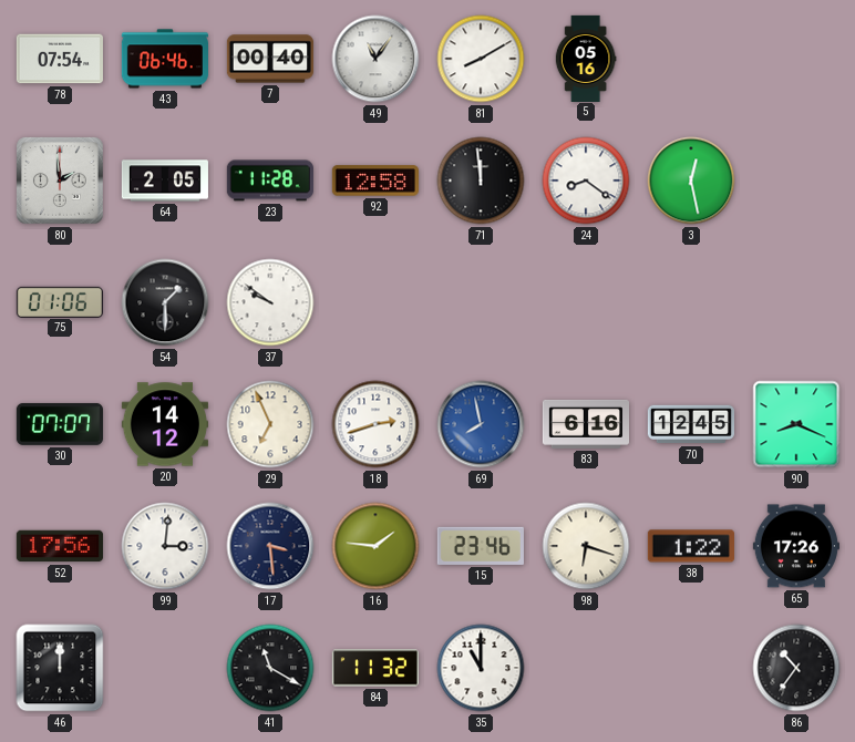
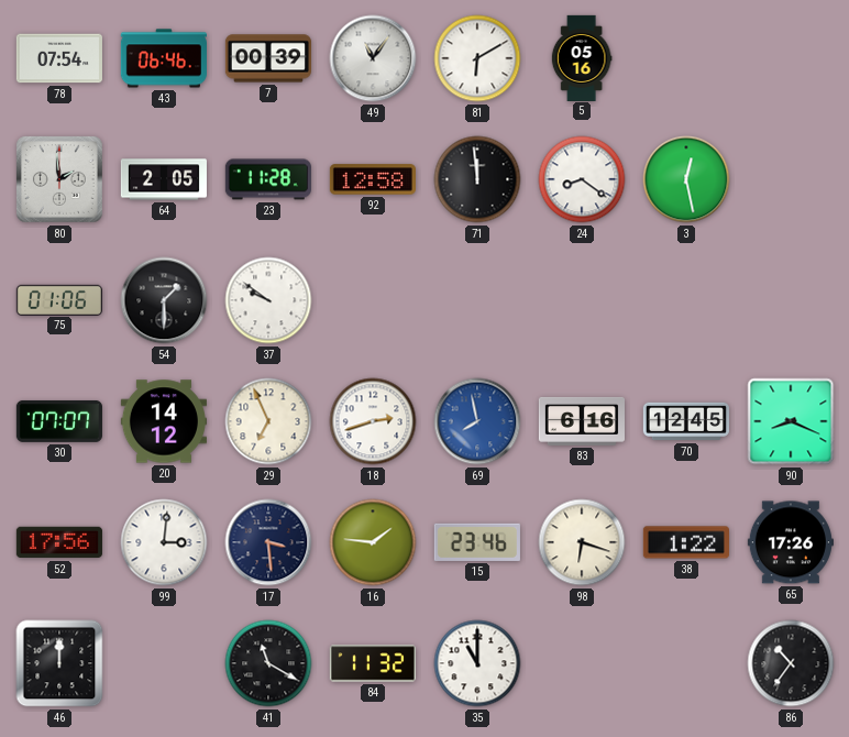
7: 00:40 -> 00:39
81: 8:10 -> 6:10
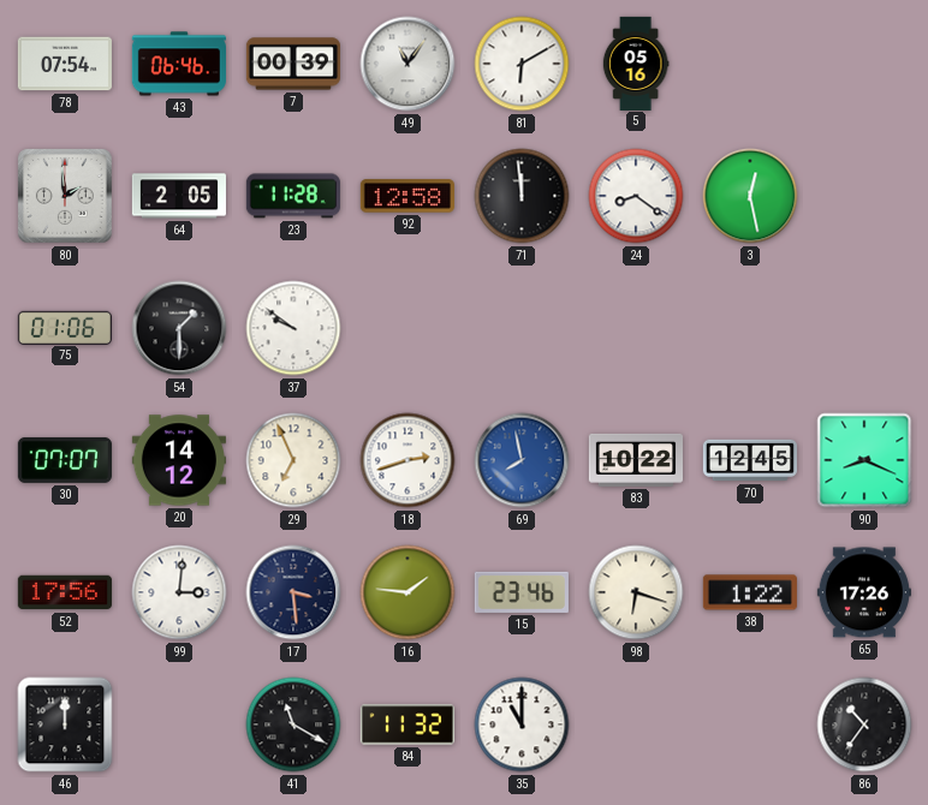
83: 6:16 -> 10:22
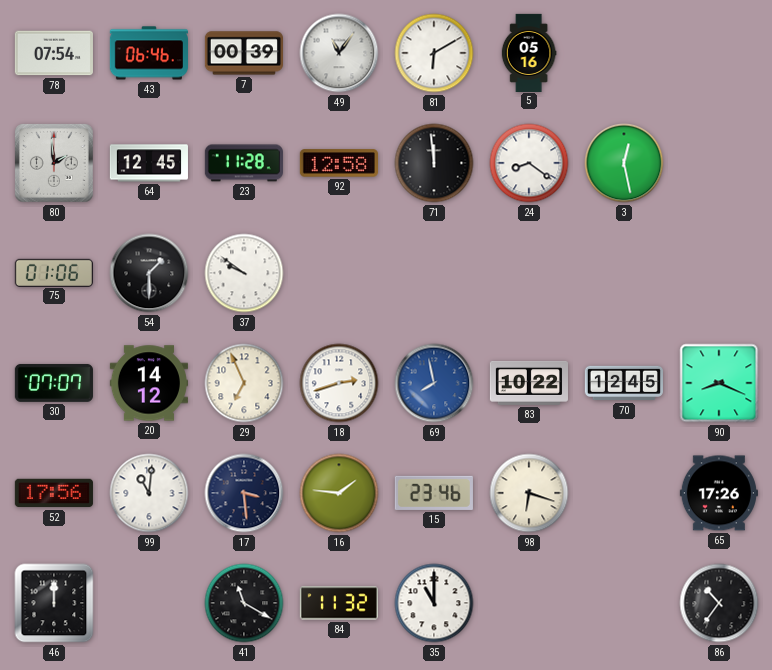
64: 2:05 -> 12:45
99: 3:01 -> 11:01
38: 1:22 -> none
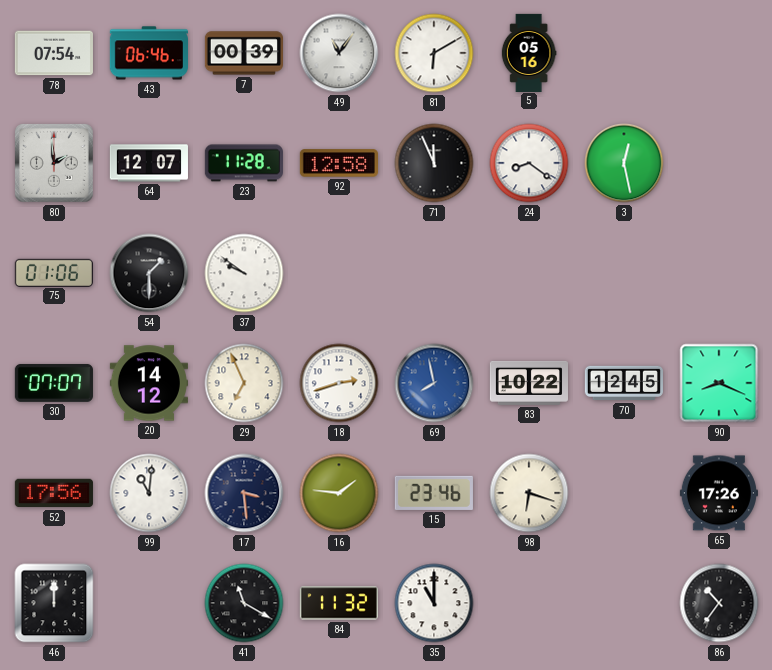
64: 12:45 -> 12:07
71: 11:59 -> 11:56
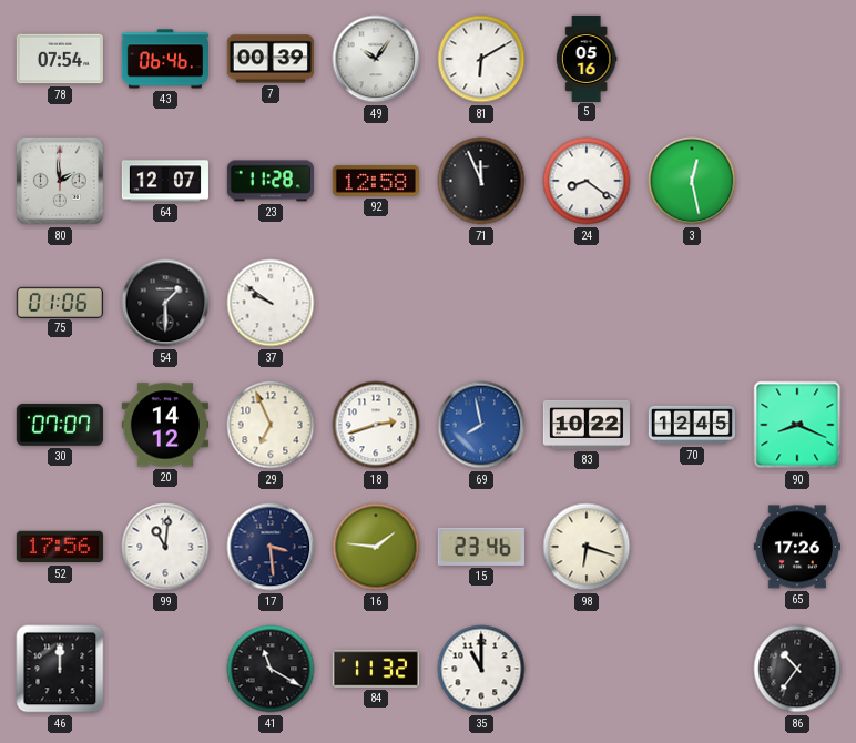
49: 11:06 -> 10:06
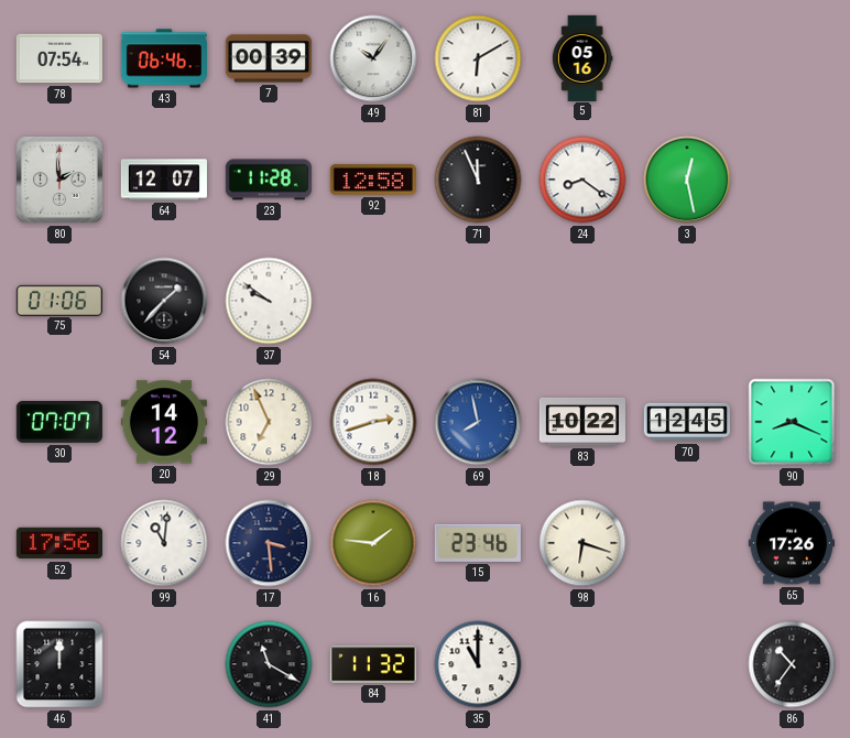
54: 1:30 -> 1:37
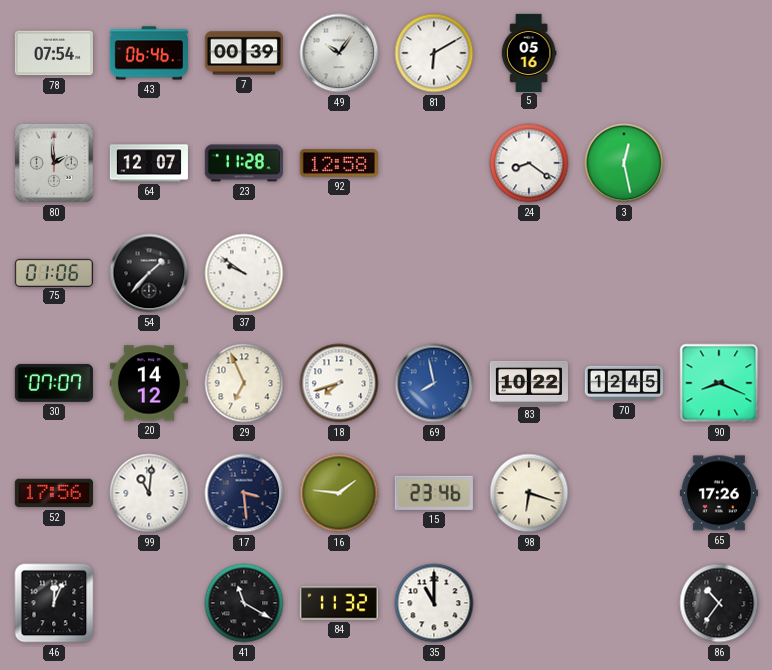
71: 11:56 -> none
18: 2:42 -> 7:42
46: 12:00 -> 12:04
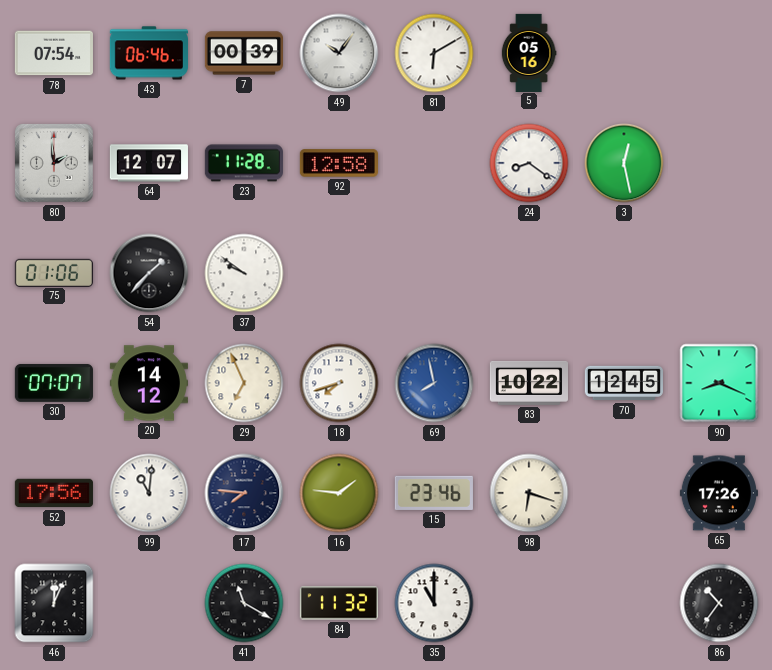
17: 3:29 -> 7:46
